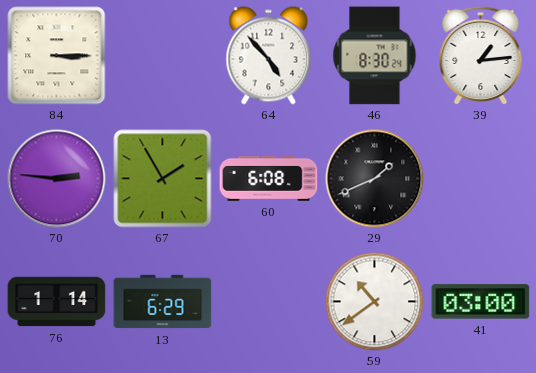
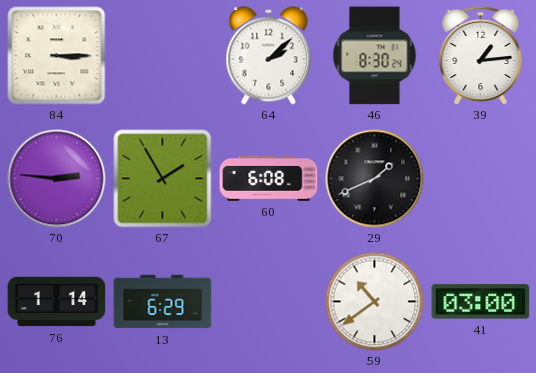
64: 4:53 -> 2:08
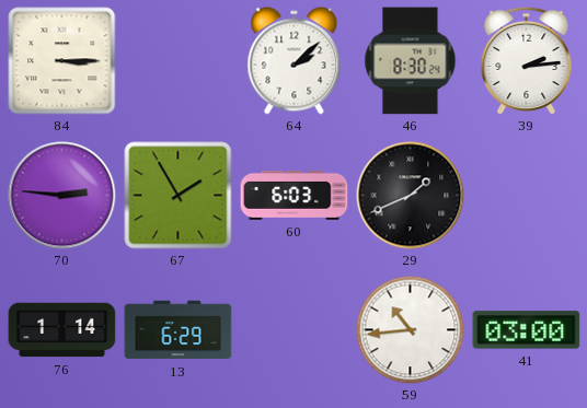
39: 1:14 -> 2:14
60: 6:08 -> 6:03
59: 10:39 -> 10:44
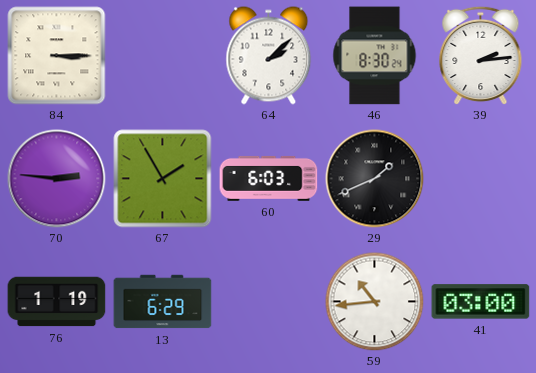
76: 1:14 -> 1:19
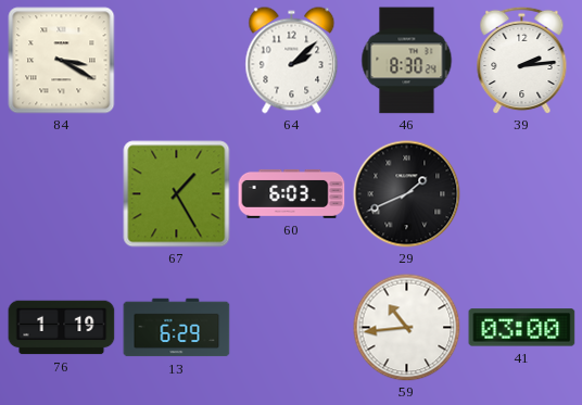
84: 3:15 -> 3:20
70: 2:46 -> none
67: 1:55 -> 1:25
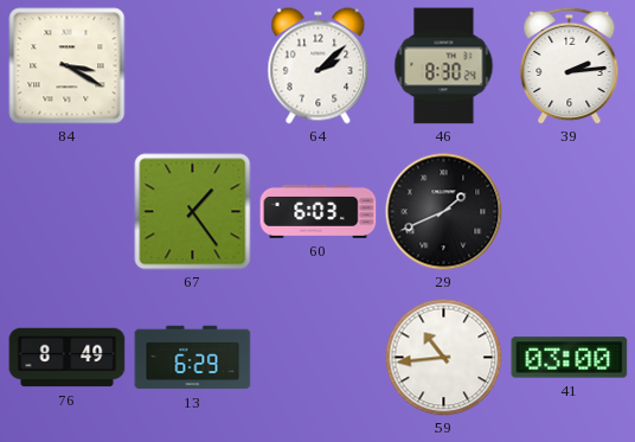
67: 1:25 -> 1:24
76: 1:19 -> 8:49
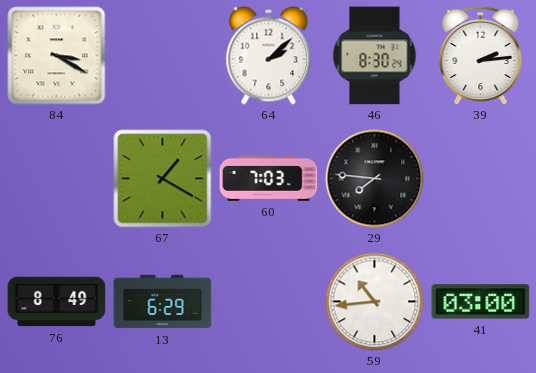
67: 1:24 -> 1:20
60: 6:03 -> 7:03
29: 1:41 -> 7:46
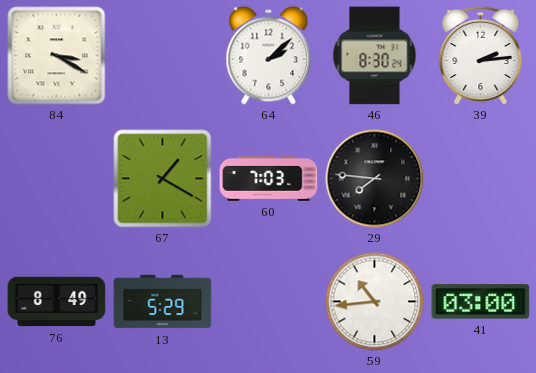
13: 6:29 -> 5:29
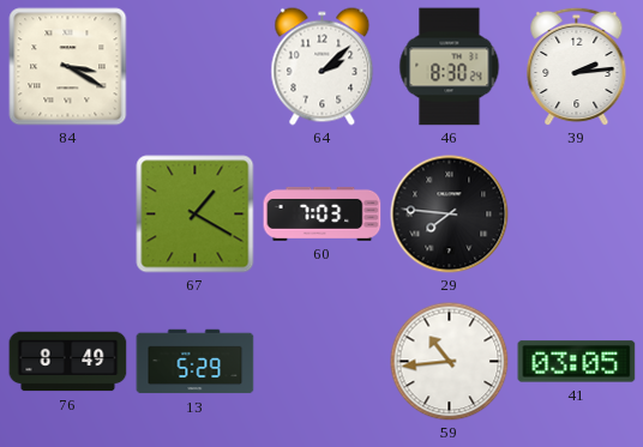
41: 03:00 -> 03:05
